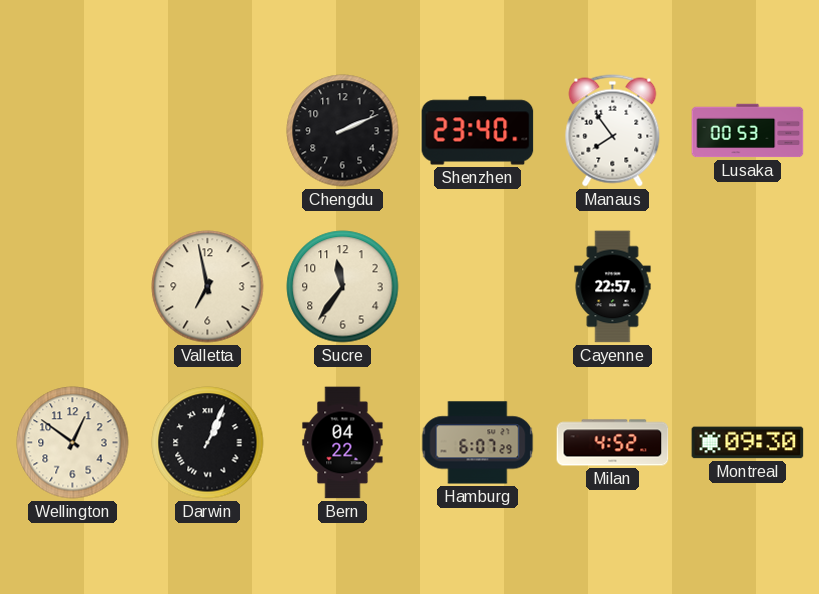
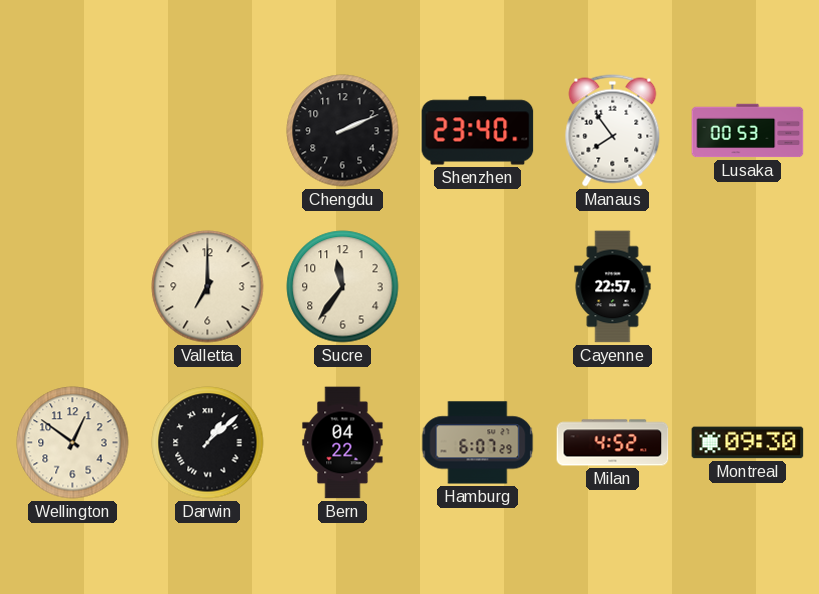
Valletta: 6:58 -> 7:00
Darwin: 1:04 -> 1:08
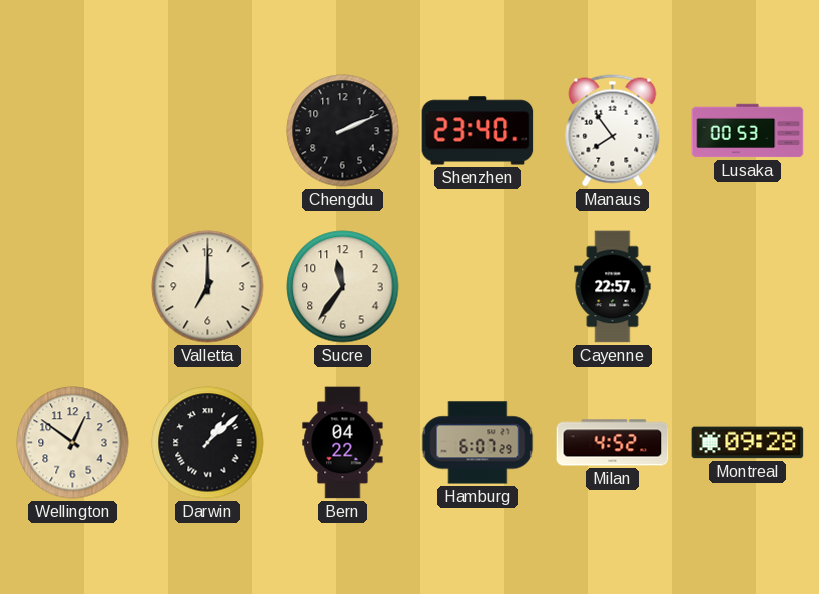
Montreal: 09:30 -> 09:28
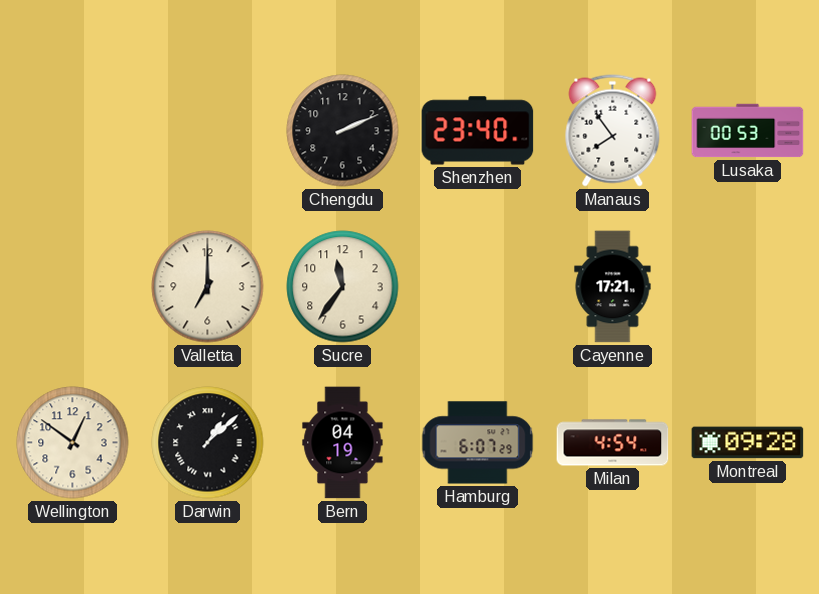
Cayenne: 22:57 -> 17:21
Bern: 04:22 -> 04:19
Milan: 4:52 -> 4:54
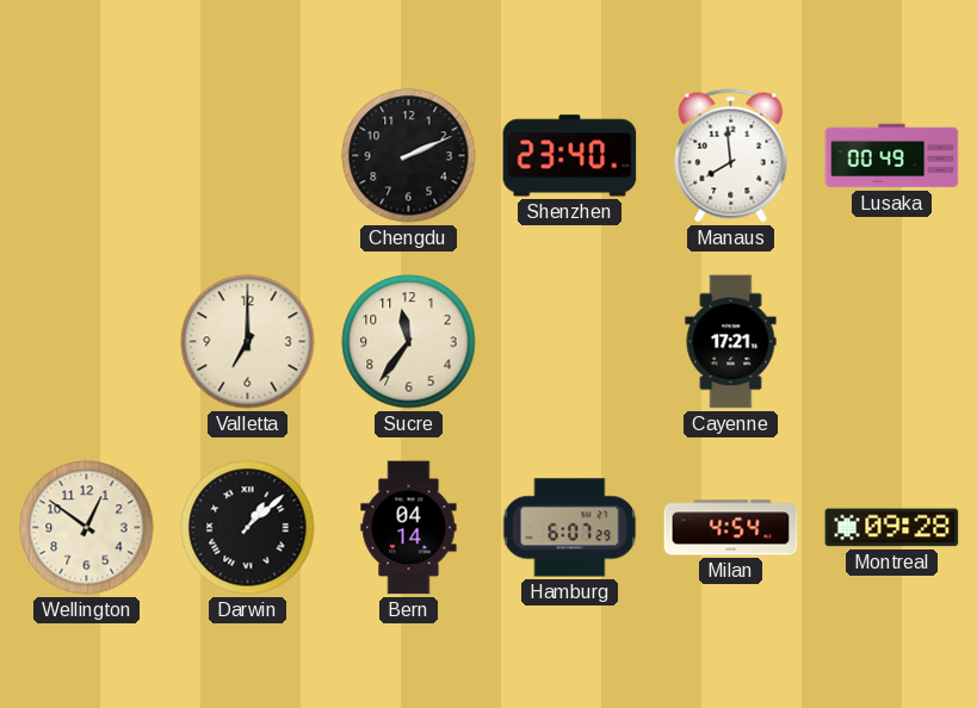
Manaus: 7:54 -> 7:59
Lusaka: 00:53 -> 00:49
Bern: 04:19 -> 04:14
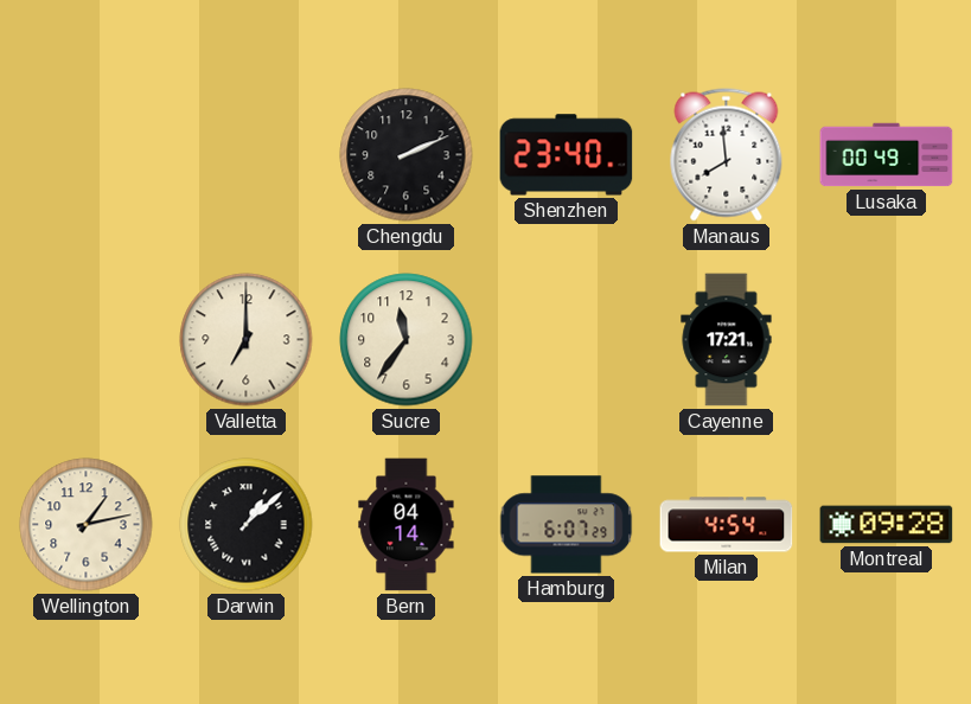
Wellington: 12:51 -> 1:13
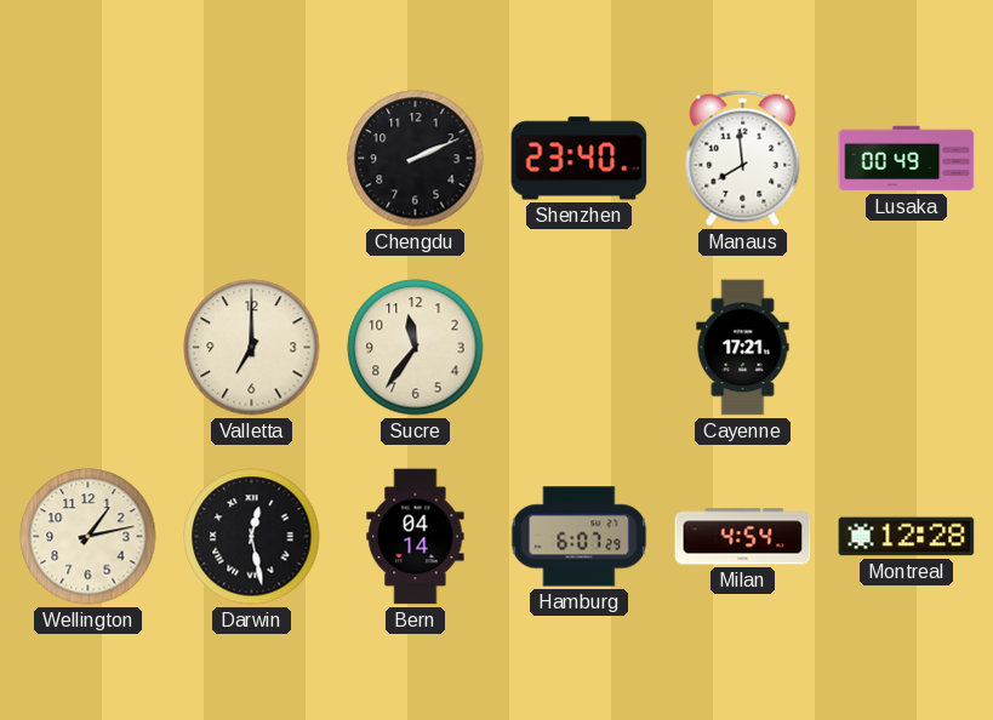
Darwin: 1:08 -> 12:28
Montreal: 09:28 -> 12:28
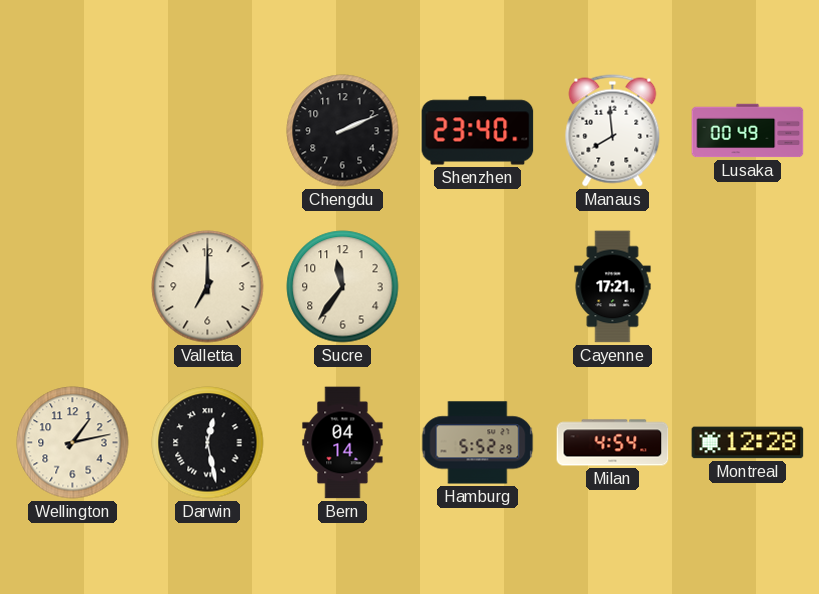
Hamburg: 6:07 -> 5:52
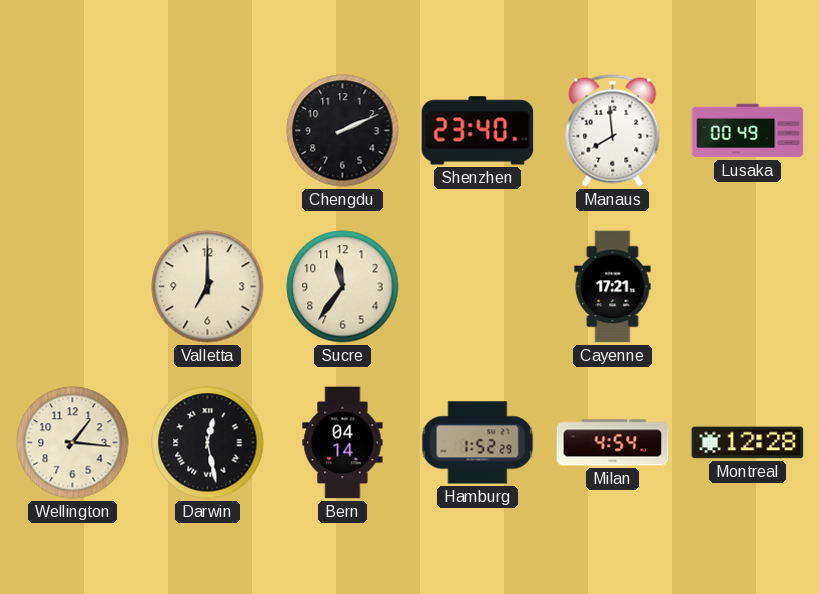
Wellington: 1:13 -> 1:16
Hamburg: 5:52 -> 1:52
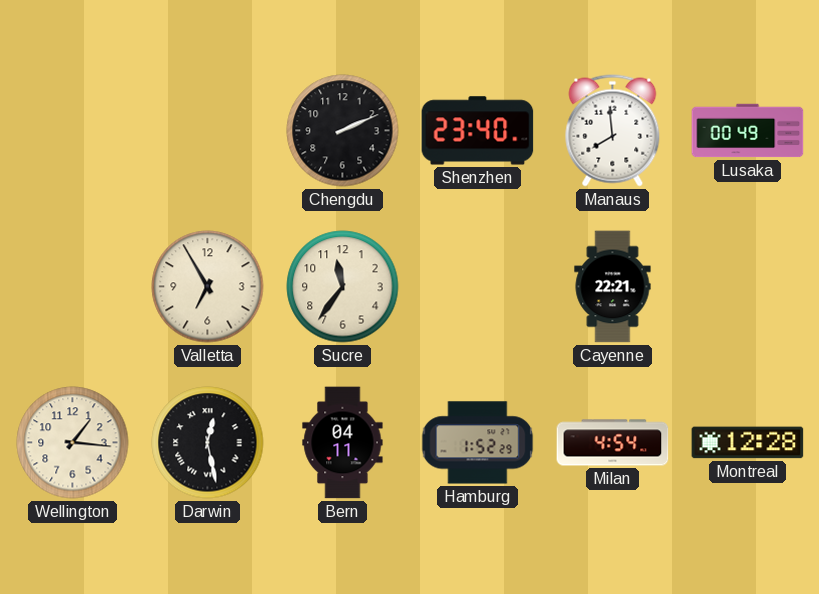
Valletta: 7:00 -> 6:55
Cayenne: 17:21 -> 22:21
Bern: 04:14 -> 04:11
